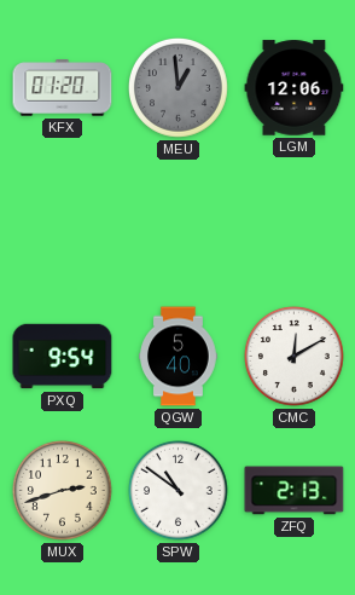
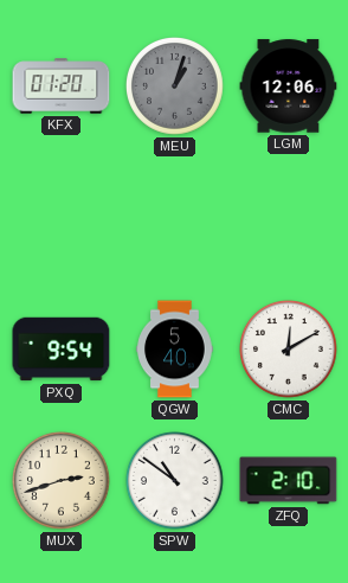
MEU: 12:59 -> 1:03
ZFQ: 2:13 -> 2:10
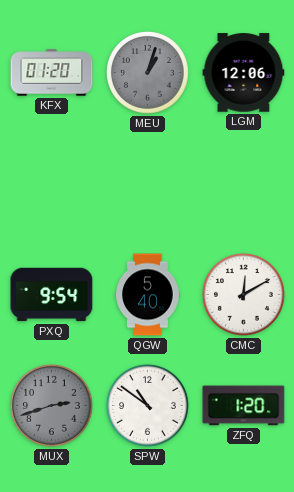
MUX dial: cream -> grey
ZFQ: 2:10 -> 1:20
